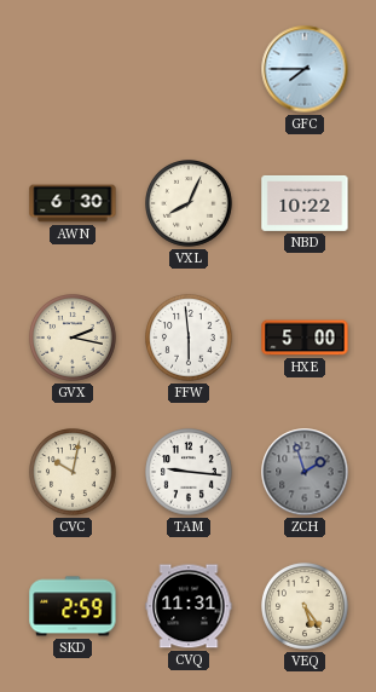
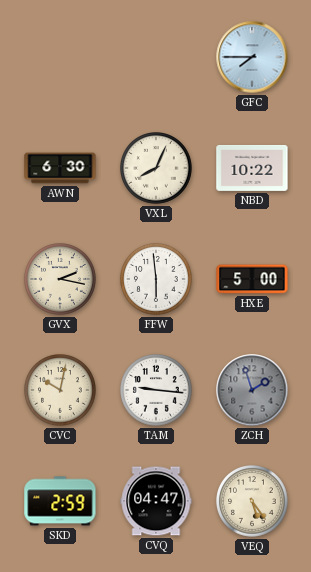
CVQ: 11:31 -> 04:47
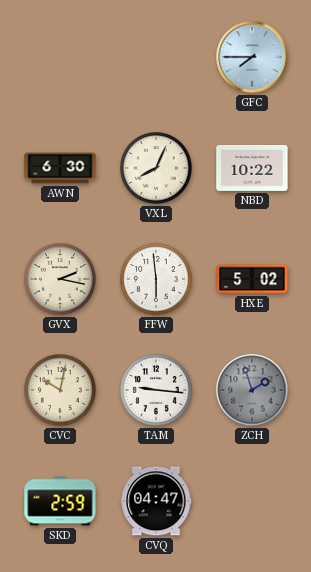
HXE: 5:00 -> 5:02
VEQ: 5:24 -> none
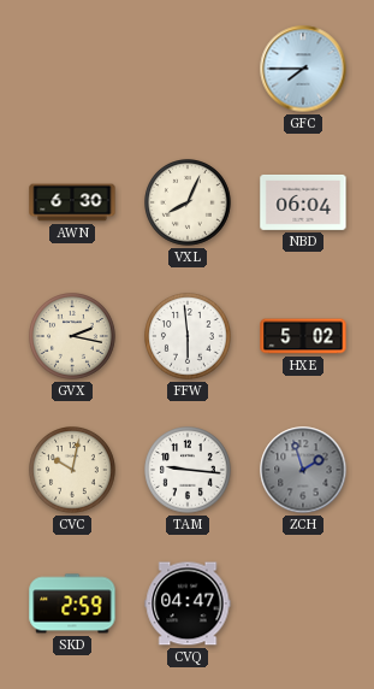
NBD: 10:22 -> 06:04
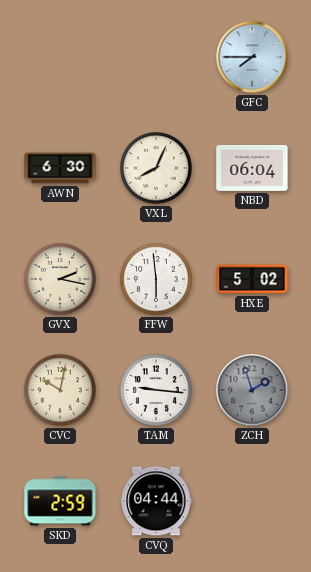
CVQ: 04:47 -> 04:44
